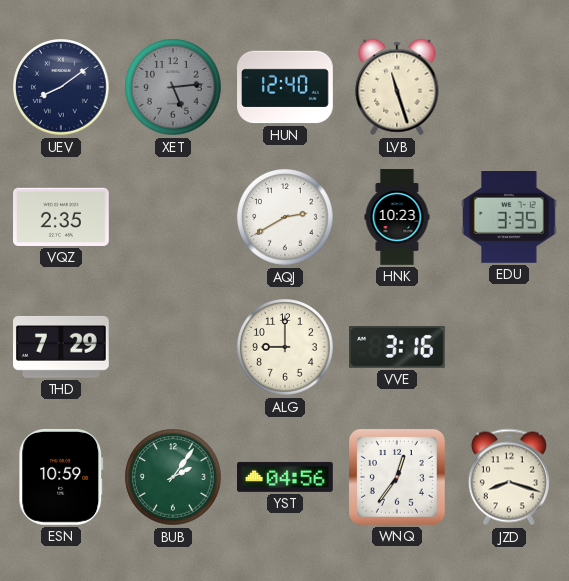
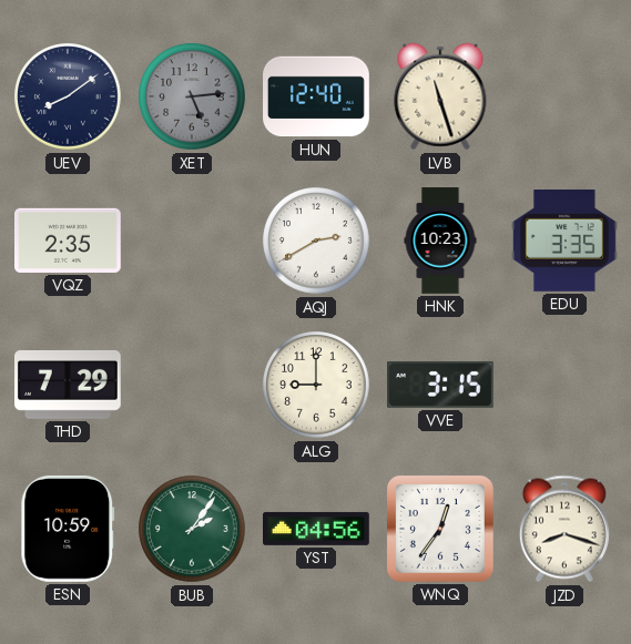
VVE: 3:16 -> 3:15
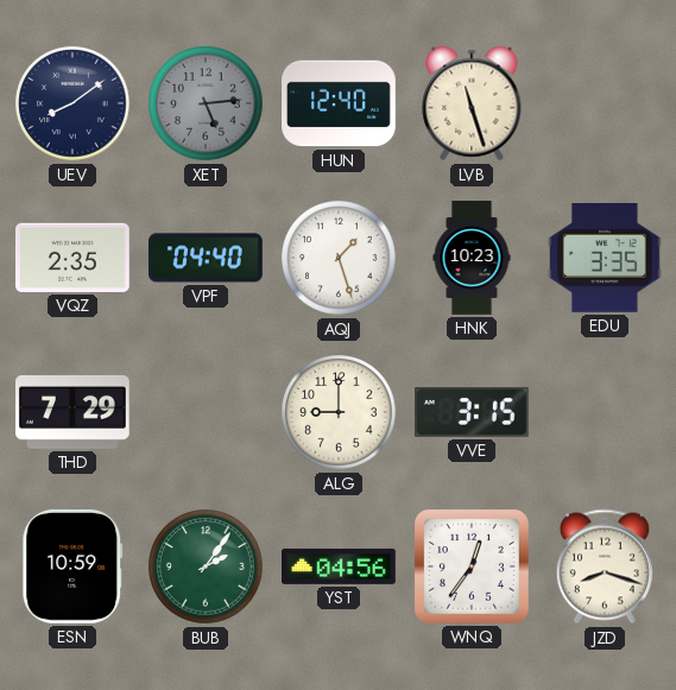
VPF: none -> 04:40
AQJ: 2:40 -> 1:27
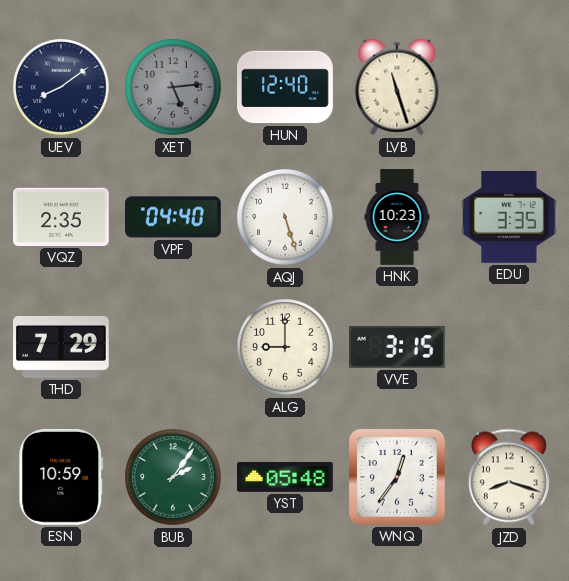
AQJ: 1:27 -> 5:27
YST: 04:56 -> 05:48
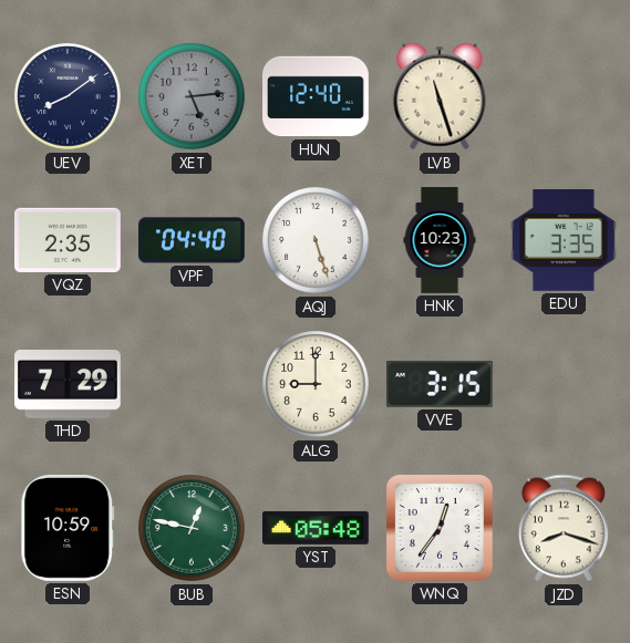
BUB: 2:06 -> 12:47
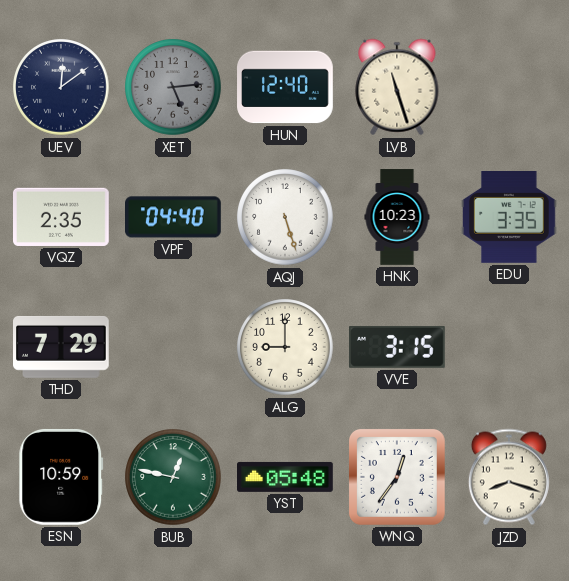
UEV: 8:09 -> 12:09
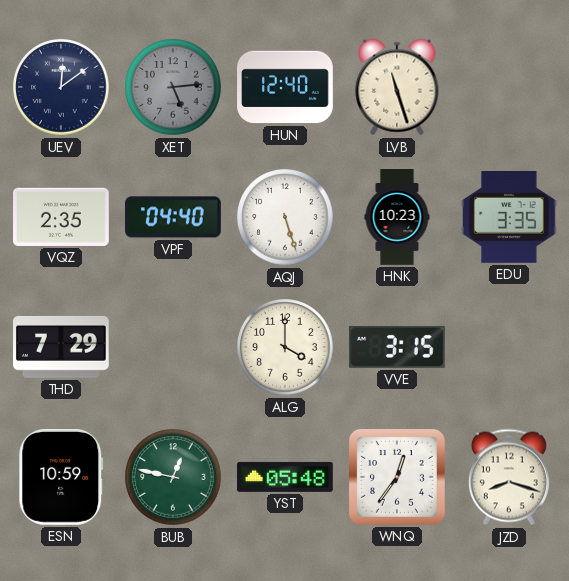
ALG: 9:00 -> 4:00
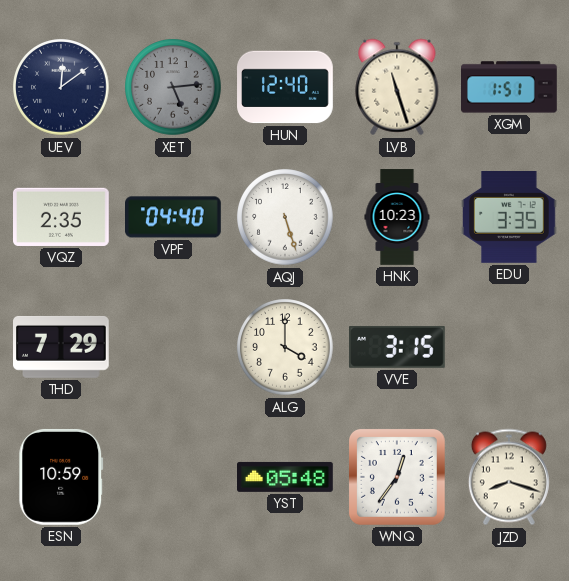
XGM: none -> 1:51
BUB: 12:47 -> none
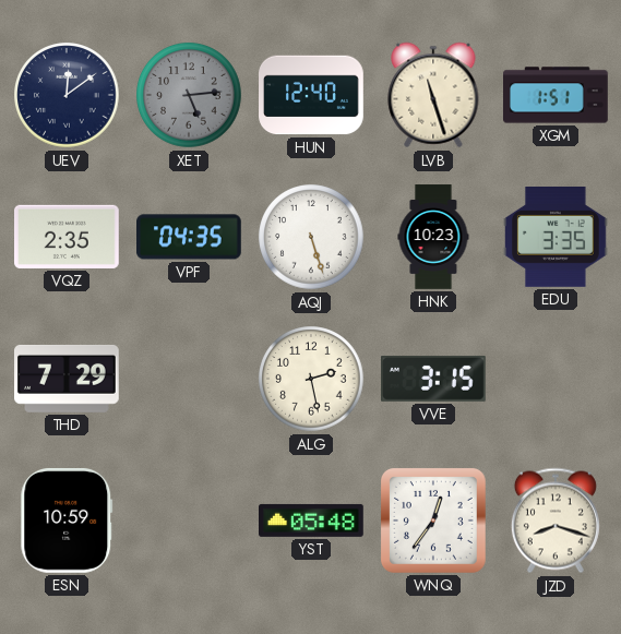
VPF: 04:40 -> 04:35
ALG: 4:00 -> 2:28
